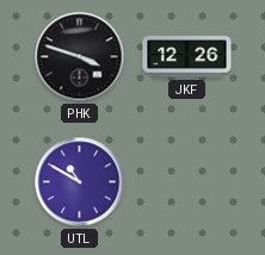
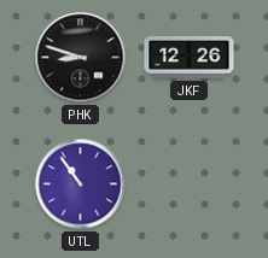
PHK: 3:48 -> 8:48
UTL: 10:50 -> 10:54
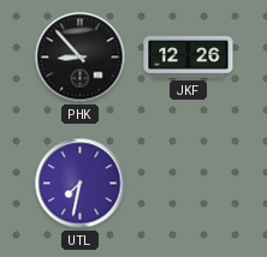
PHK: 8:48 -> 8:53
UTL: 10:54 -> 7:32
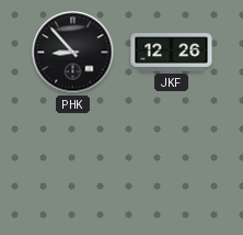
UTL: 7:32 -> none
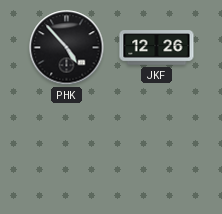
PHK: 8:53 -> 4:53
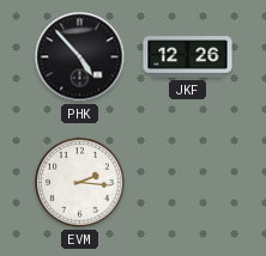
EVM: none -> 2:16
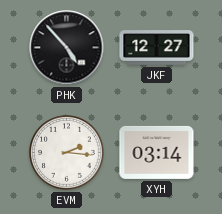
JKF: 12:26 -> 12:27
XYH: none -> 03:14
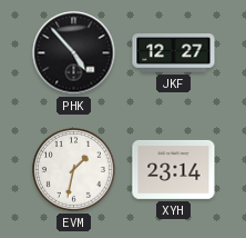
EVM: 2:16 -> 1:32
XYH: 03:14 -> 23:14
